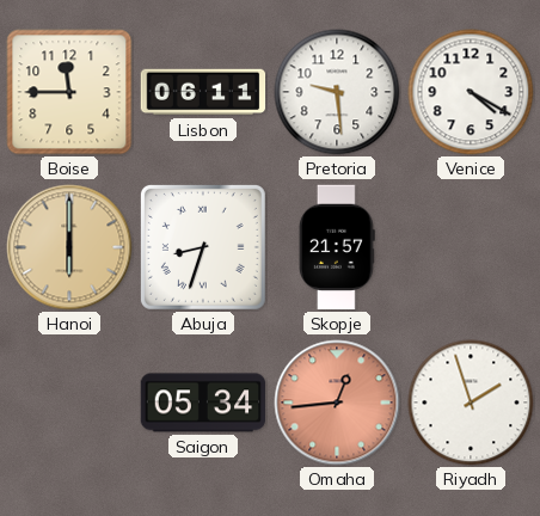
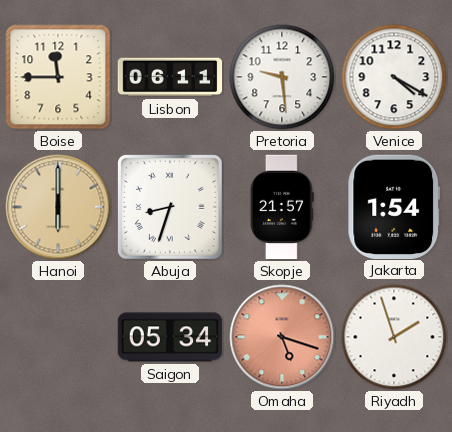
Jakarta: none -> 1:54
Omaha: 12:44 -> 5:18
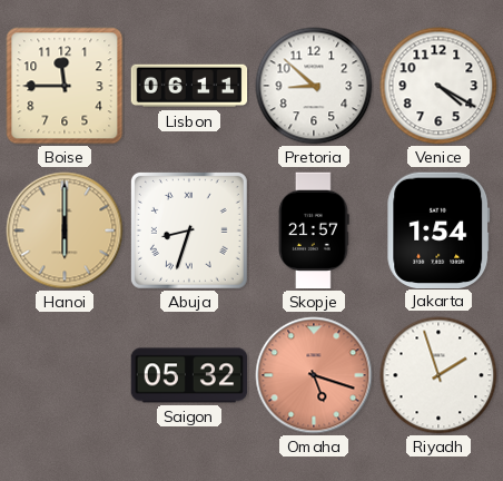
Pretoria: 9:29 -> 8:52
Saigon: 05:34 -> 05:32
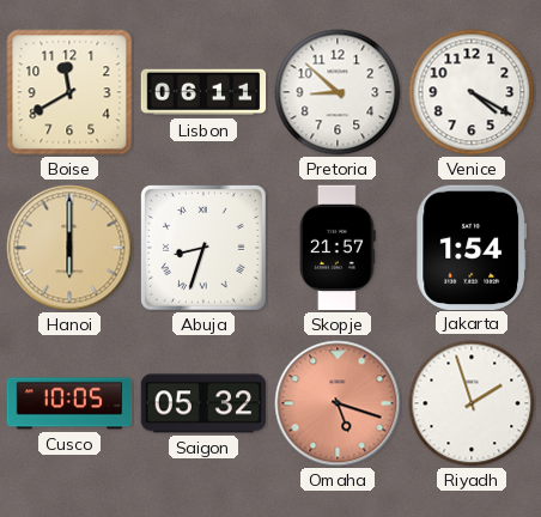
Boise: 11:45 -> 11:40
Cusco: none -> 10:05
